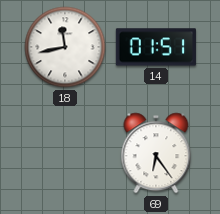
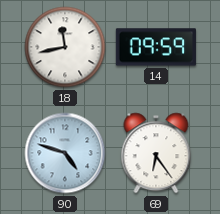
14: 01:51 -> 09:59
90: none -> 4:48
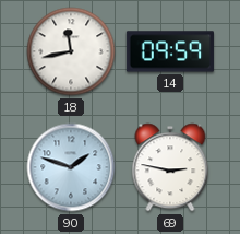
90: 4:48 -> 1:48
69: 6:24 -> 2:47
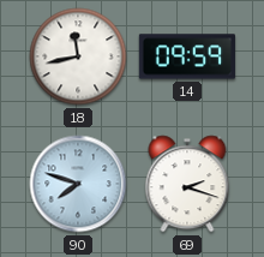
90: 1:48 -> 7:48
69: 2:47 -> 2:18
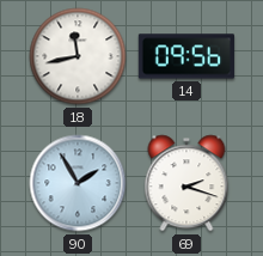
14: 09:59 -> 09:56
90: 7:48 -> 1:55
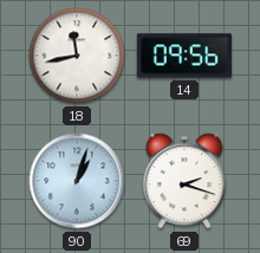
90: 1:55 -> 1:03
